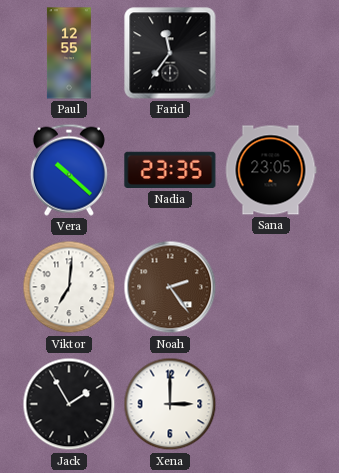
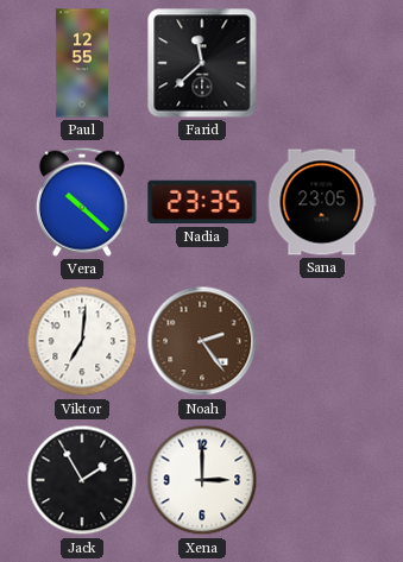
Farid: 11:36 -> 11:38
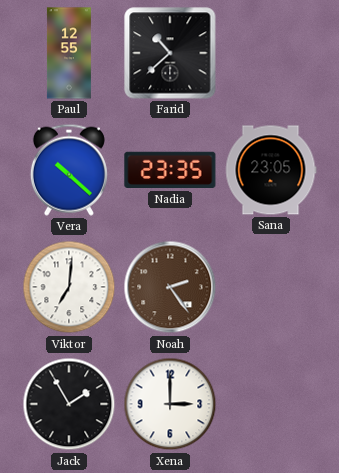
Farid: 11:38 -> 10:38
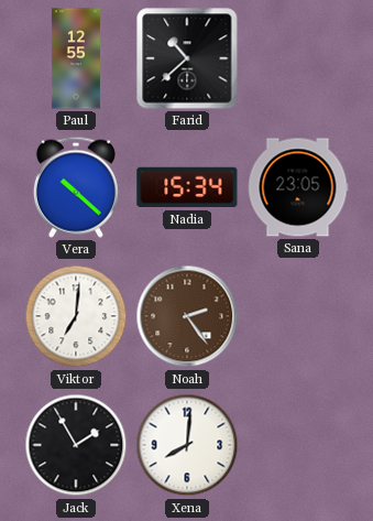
Nadia: 23:35 -> 15:34
Xena: 3:00 -> 8:01
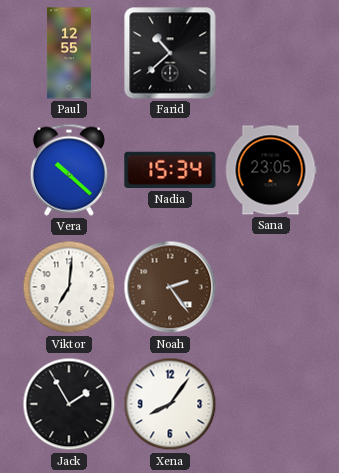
Xena: 8:01 -> 8:06
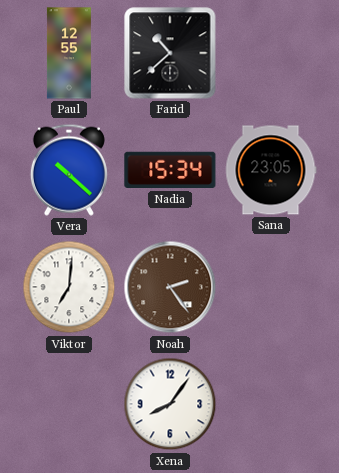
Jack: 1:55 -> none
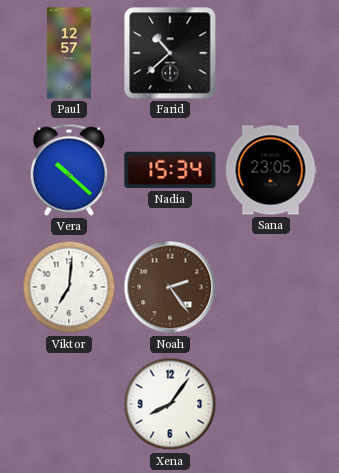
Paul: 12:55 -> 12:57
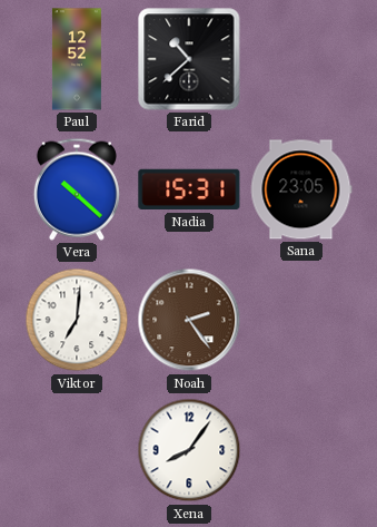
Paul: 12:57 -> 12:52
Nadia: 15:34 -> 15:31
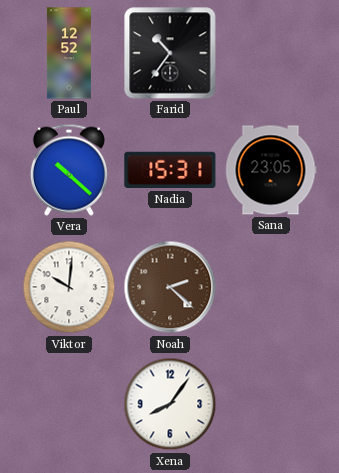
Farid: 10:38 -> 10:36
Viktor: 7:01 -> 10:01
Noah: 2:24 -> 2:22
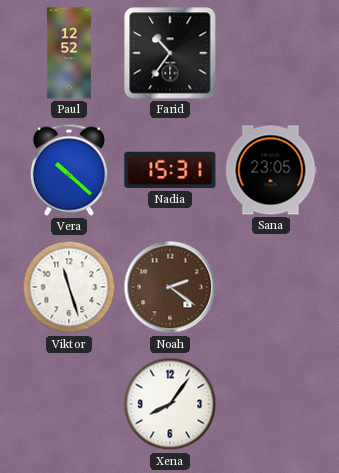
Viktor: 10:01 -> 11:27
Noah: 2:22 -> 2:21
